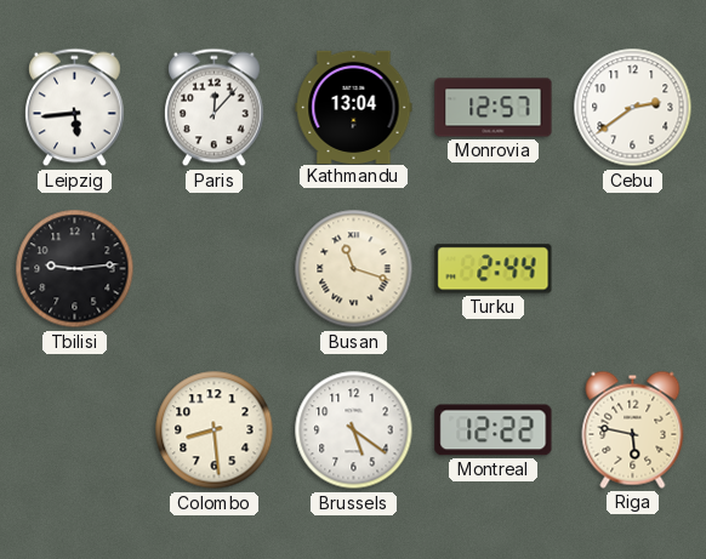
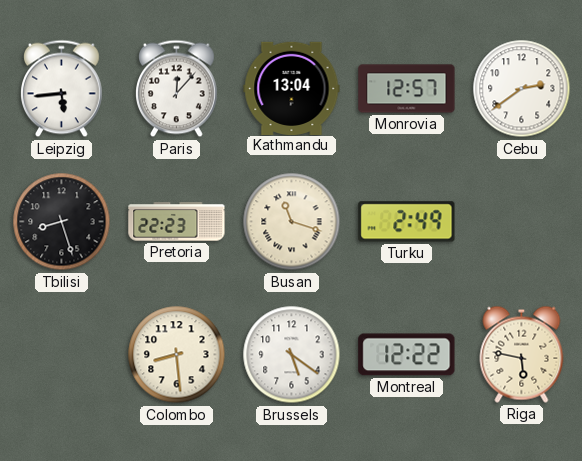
Tbilisi: 9:14 -> 8:27
Pretoria: none -> 22:23
Turku: 2:44 -> 2:49
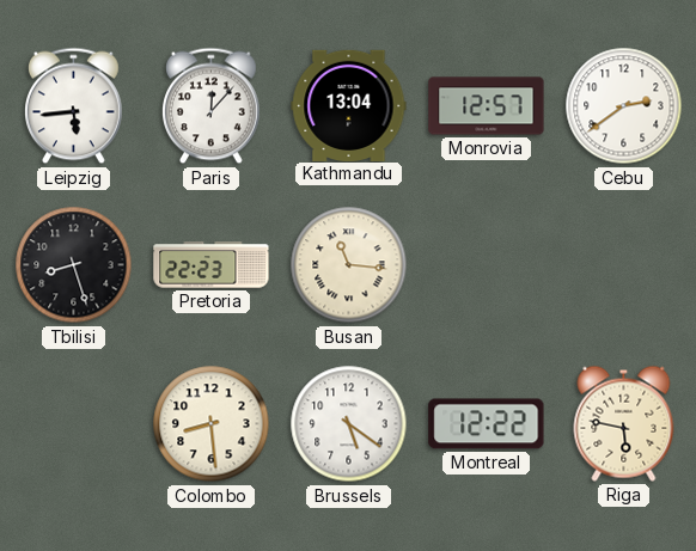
Busan: 11:18 -> 11:16
Turku: 2:49 -> none
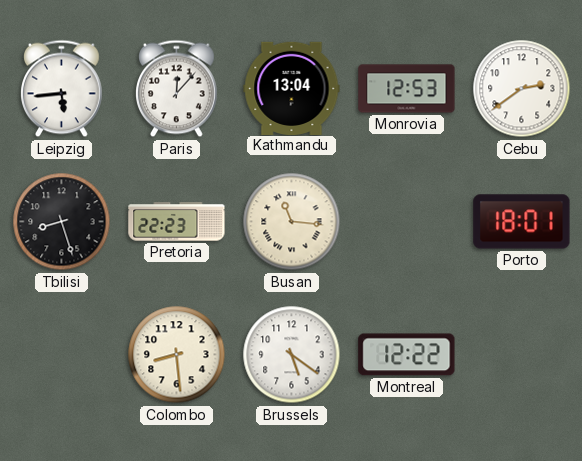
Monrovia: 12:57 -> 12:53
Porto: none -> 18:01
Riga: 5:47 -> none
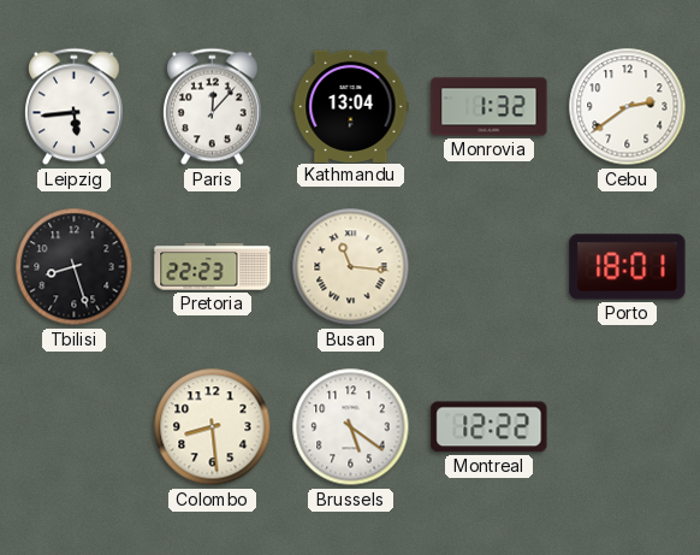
Monrovia: 12:53 -> 1:32
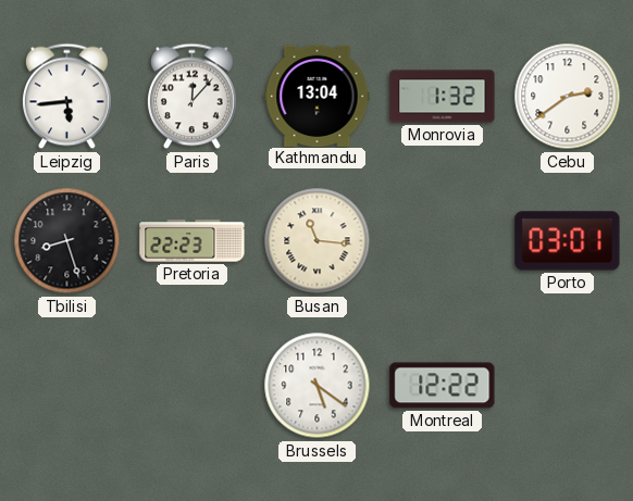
Porto: 18:01 -> 03:01
Colombo: 8:29 -> none
